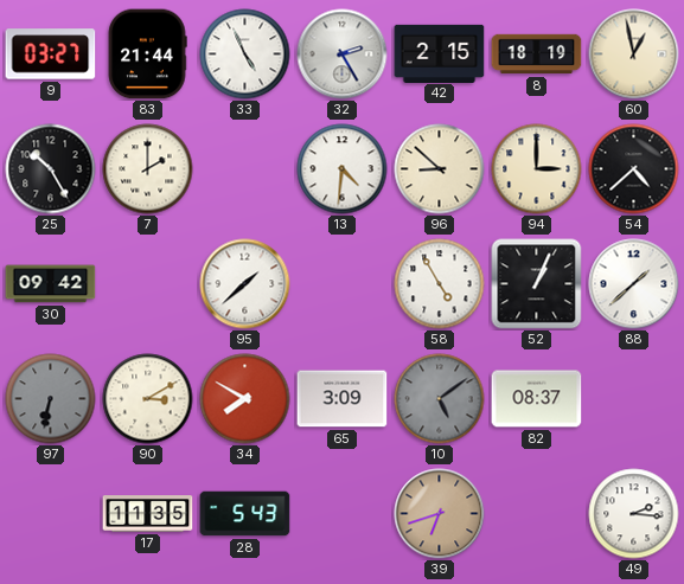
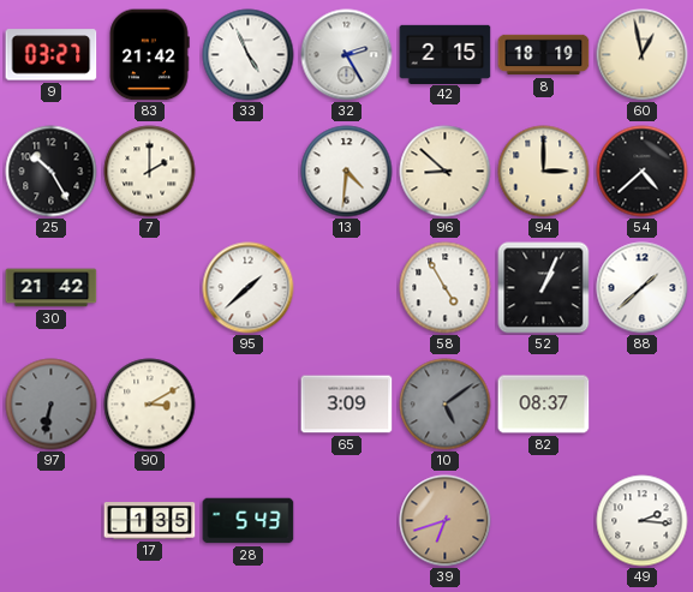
83: 21:44 -> 21:42
30: 09:42 -> 21:42
34: 7:50 -> none
17: 11:35 -> 1:35
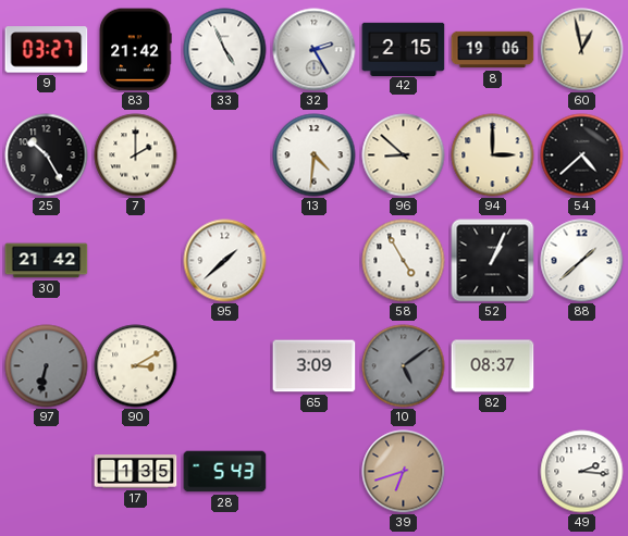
8: 18:19 -> 19:06
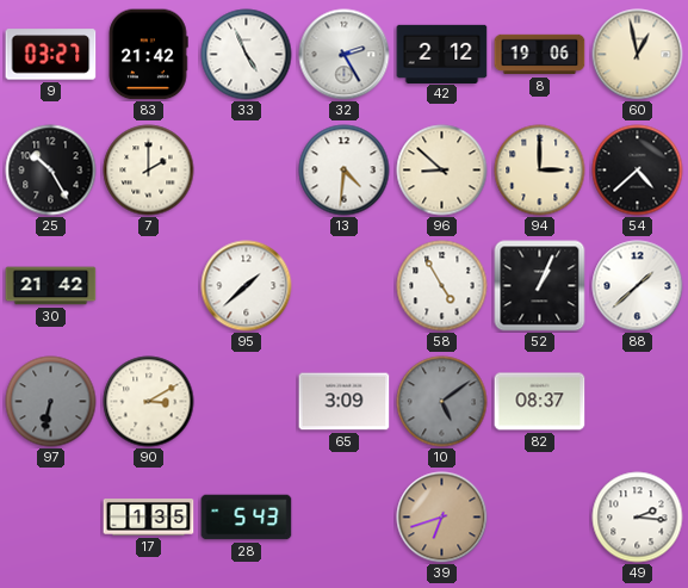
42: 2:15 -> 2:12
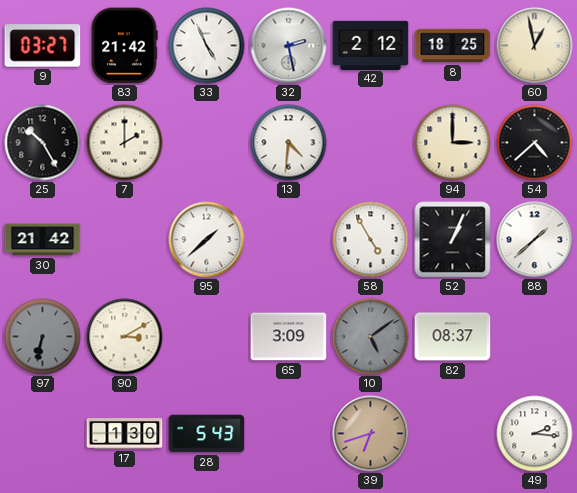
32: 2:25 -> 2:28
8: 19:06 -> 18:25
96: 8:52 -> none
17: 1:35 -> 1:30
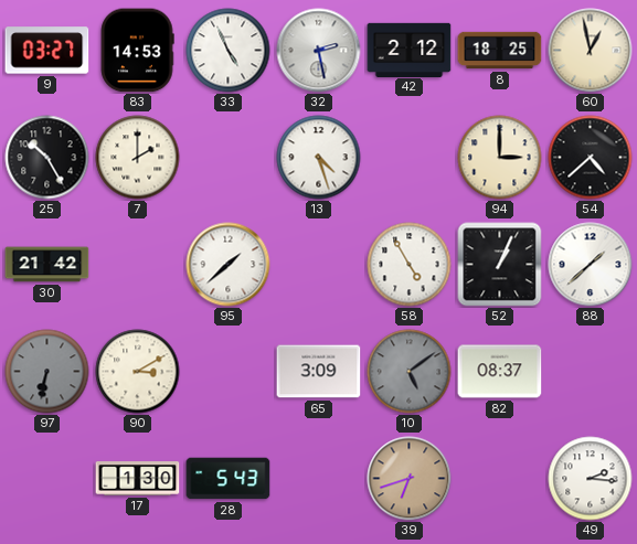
83: 21:42 -> 14:53
13: 4:31 -> 4:27
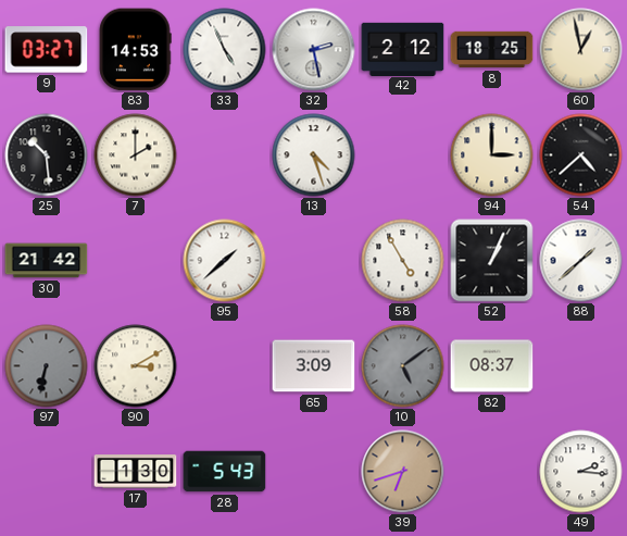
25: 10:25 -> 10:29
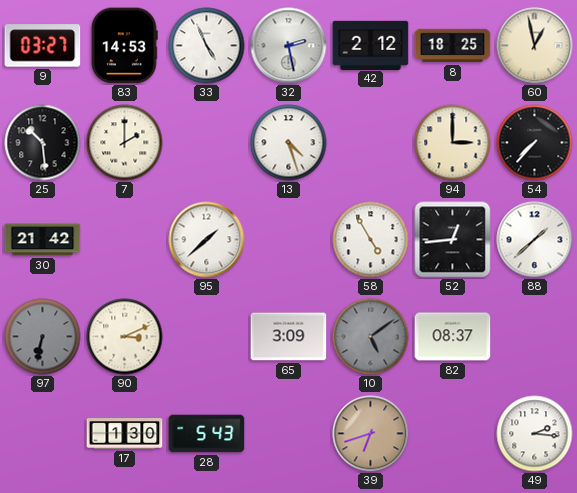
54: 4:38 -> 7:37
52: 1:04 -> 12:44
90: 3:10 -> 3:11
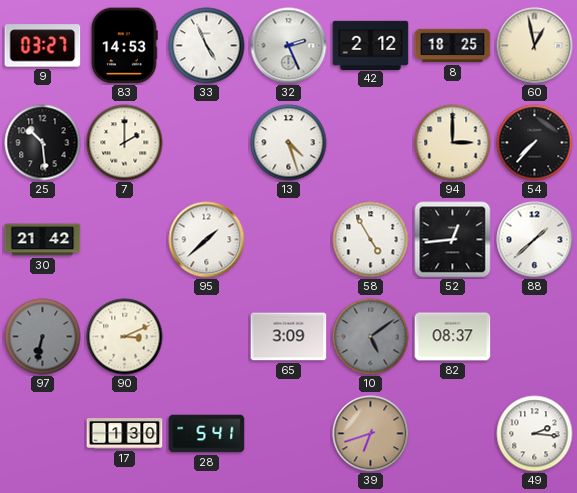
32: 2:28 -> 2:26
28: 5:43 -> 5:41
